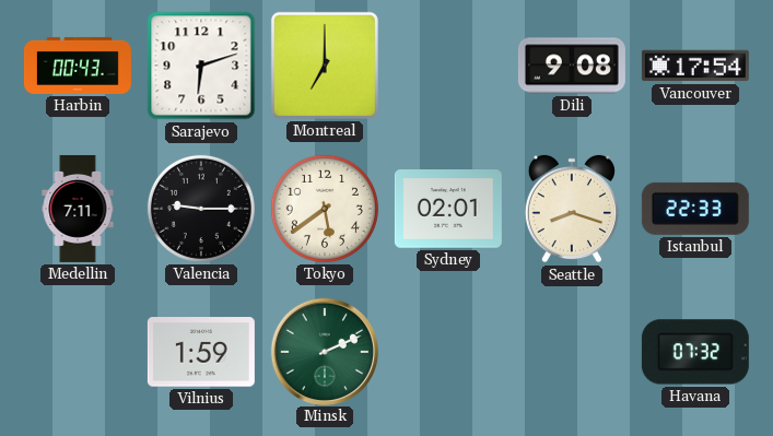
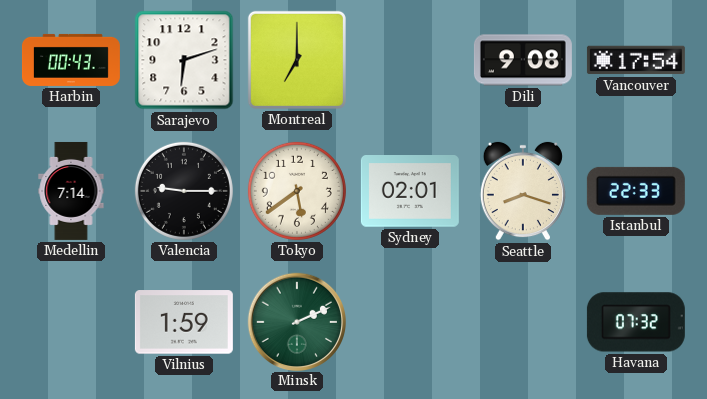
Medellin: 7:11 -> 7:14
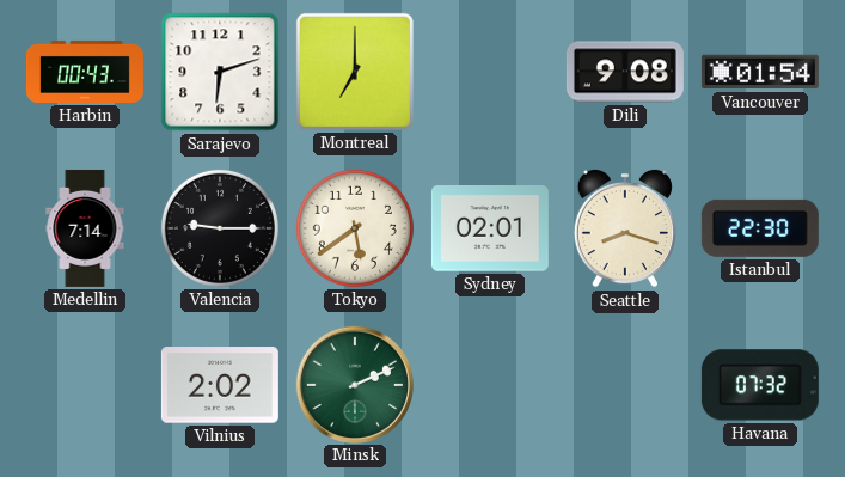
Vancouver: 17:54 -> 01:54
Istanbul: 22:33 -> 22:30
Vilnius: 1:59 -> 2:02
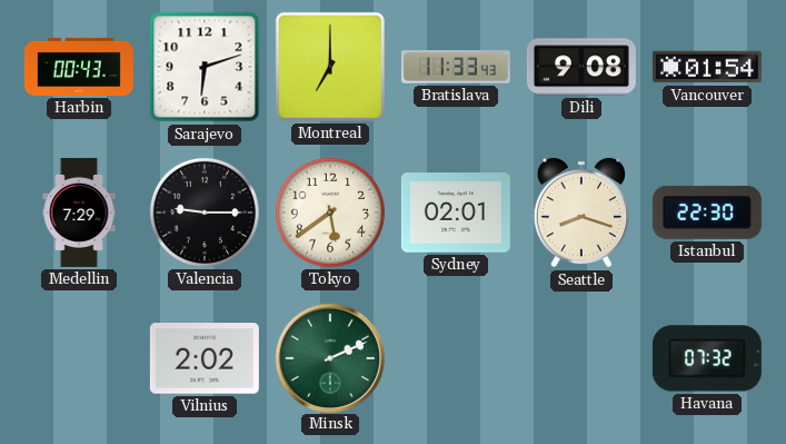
Bratislava: none -> 11:33
Medellin: 7:14 -> 7:29
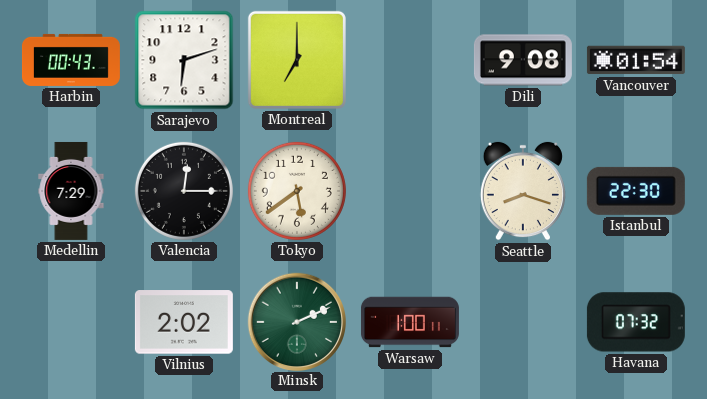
Bratislava: 11:33 -> none
Valencia: 9:15 -> 12:15
Sydney: 02:01 -> none
Warsaw: none -> 1:00
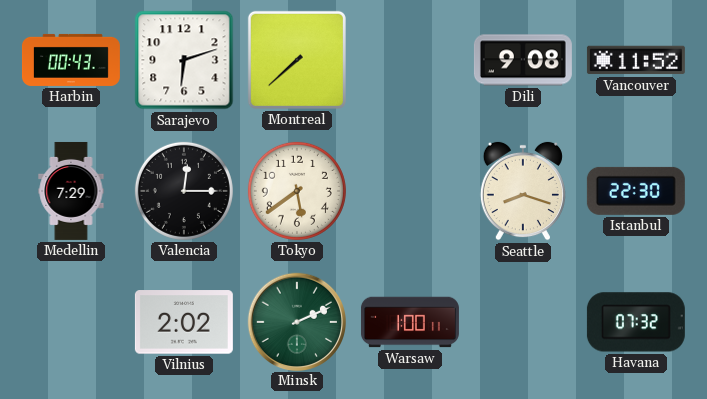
Montreal: 7:00 -> 7:38
Vancouver: 01:54 -> 11:52
